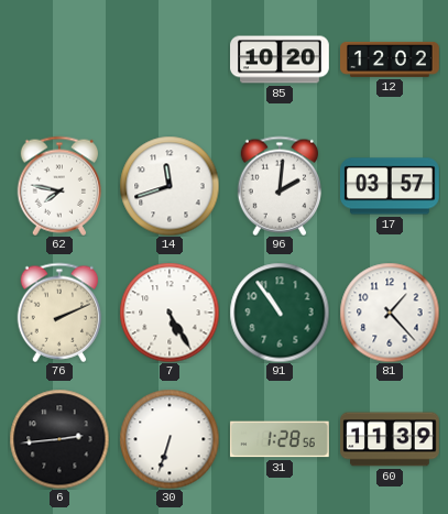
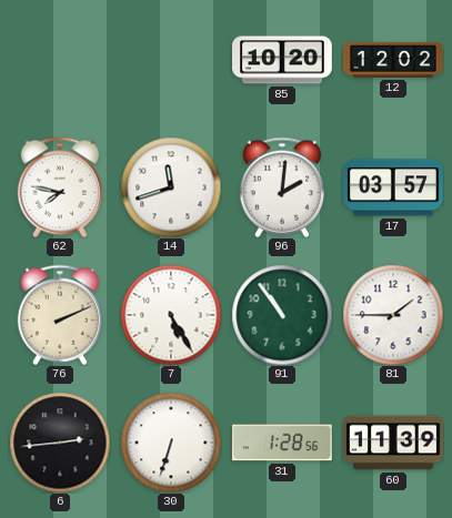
81: 1:23 -> 1:45
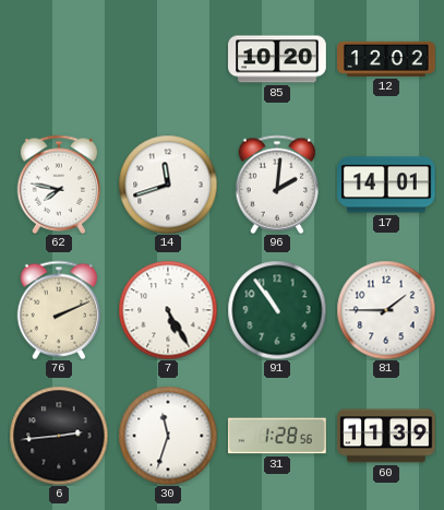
17: 03:57 -> 14:01
30: 6:33 -> 11:33
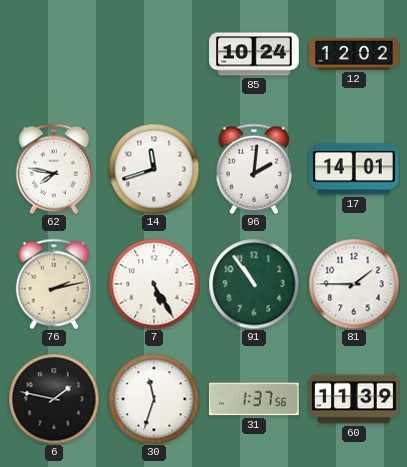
85: 10:20 -> 10:24
76: 2:11 -> 2:13
6: 2:44 -> 1:47
31: 1:28 -> 1:37
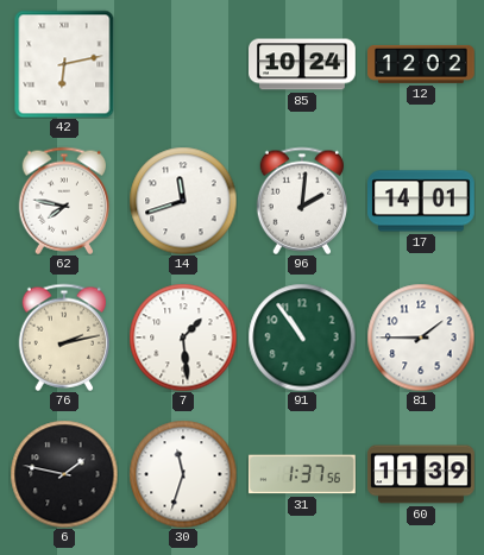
42: none -> 6:13
7: 5:25 -> 1:29
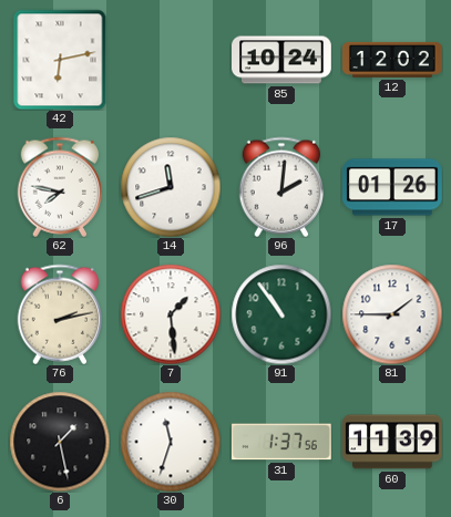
17: 14:01 -> 01:26
6: 1:47 -> 1:28
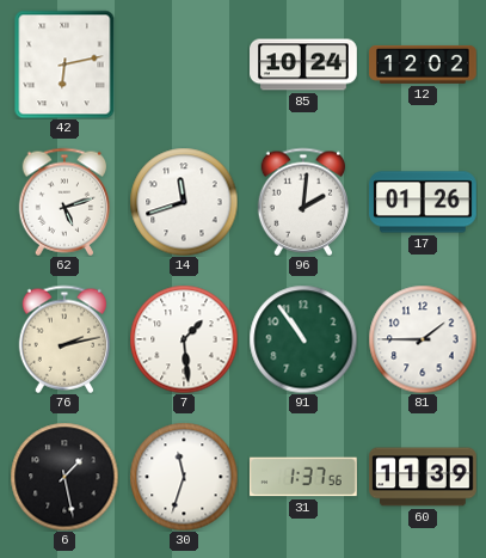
62: 7:47 -> 5:12
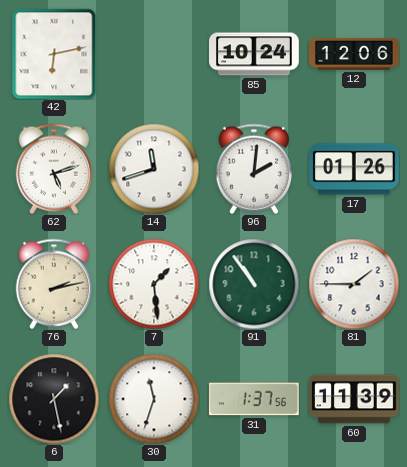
12: 12:02 -> 12:06
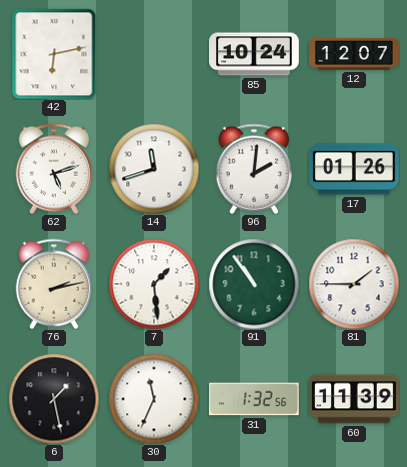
12: 12:06 -> 12:07
30: 11:33 -> 11:34
31: 1:37 -> 1:32
